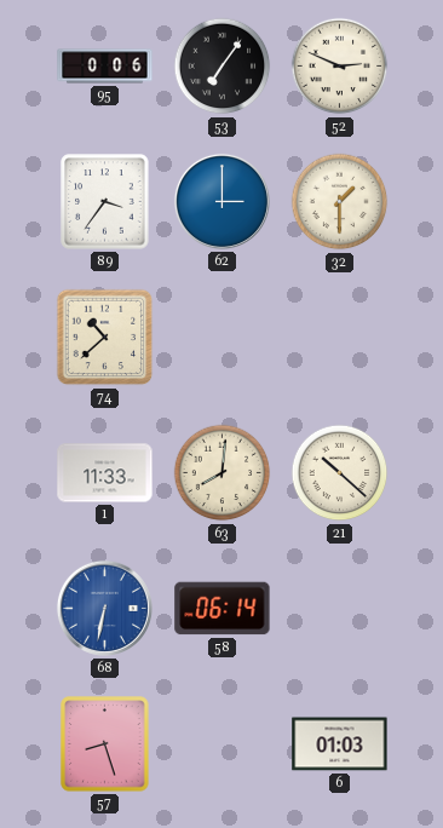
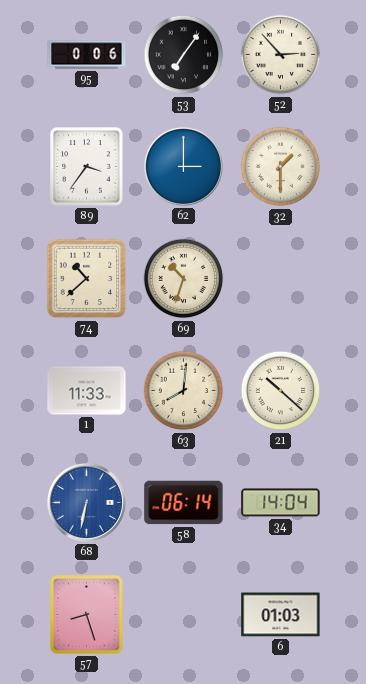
52: 2:49 -> 2:53
69: none -> 10:33
34: none -> 14:04
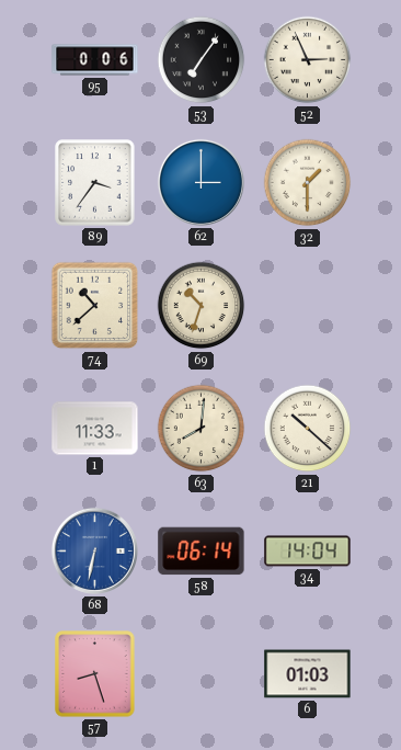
52: 2:53 -> 2:56
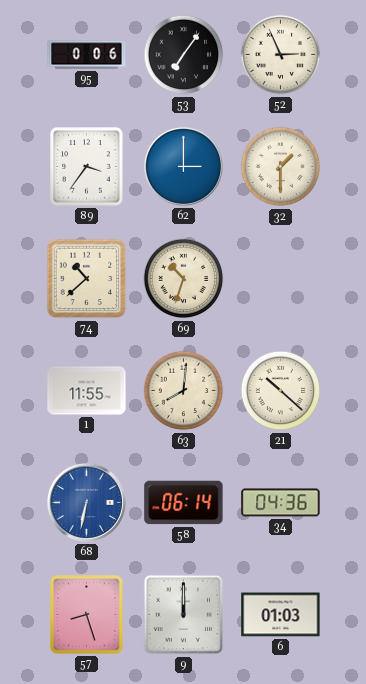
1: 11:33 -> 11:55
34: 14:04 -> 04:36
9: none -> 12:00
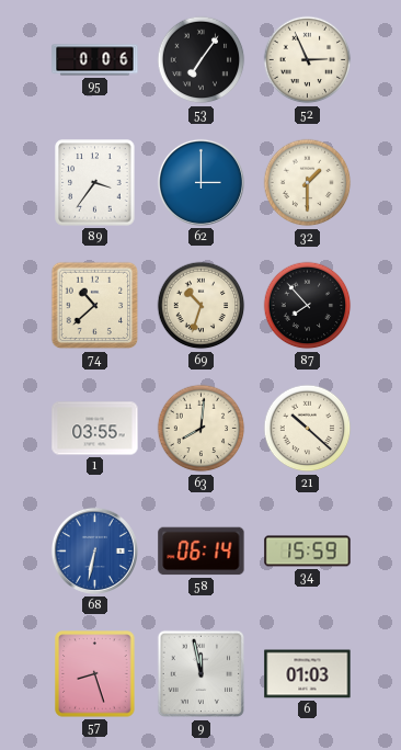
87: none -> 7:53
1: 11:55 -> 03:55
34: 04:36 -> 15:59
9: 12:00 -> 11:58
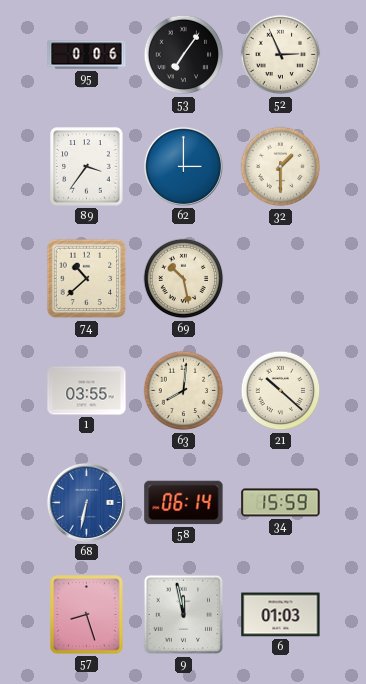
69: 10:33 -> 10:28
87: 7:53 -> none
